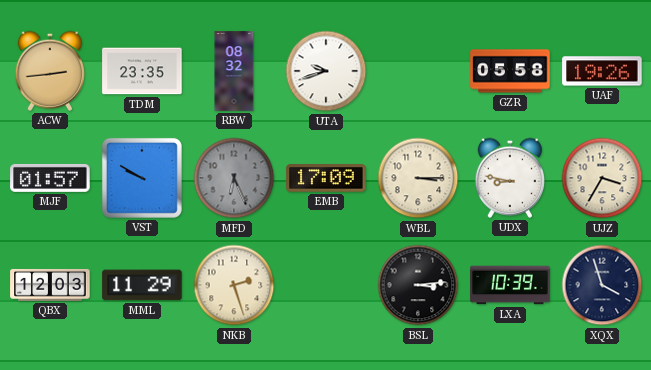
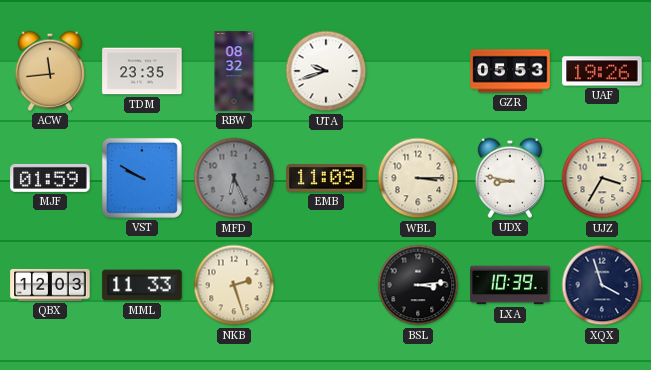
ACW: 2:44 -> 11:44
GZR: 05:58 -> 05:53
MJF: 01:57 -> 01:59
EMB: 17:09 -> 11:09
MML: 11:29 -> 11:33
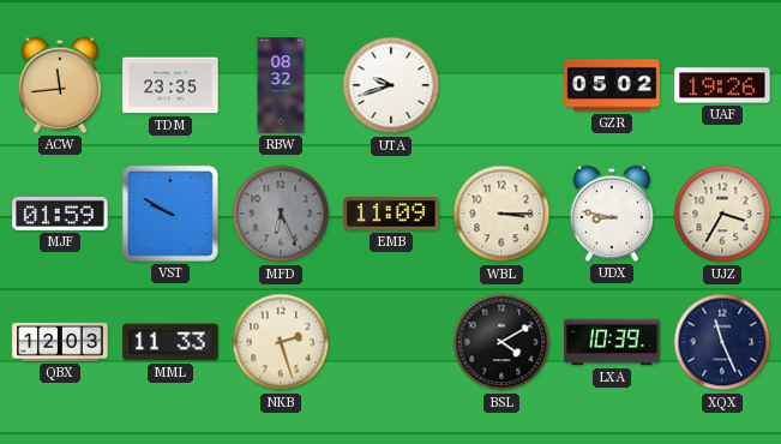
GZR: 05:53 -> 05:02
BSL: 3:14 -> 4:10
XQX: 3:57 -> 11:26
